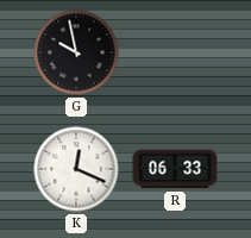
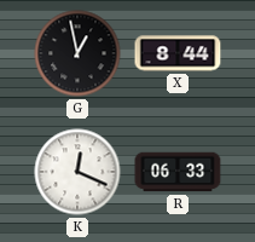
G: 9:58 -> 12:58
X: none -> 8:44
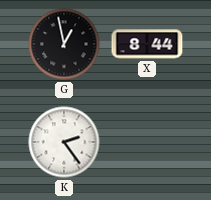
K: 12:19 -> 2:24
R: 06:33 -> none
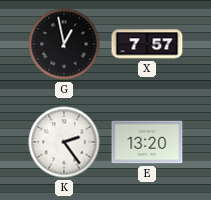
X: 8:44 -> 7:57
E: none -> 13:20
